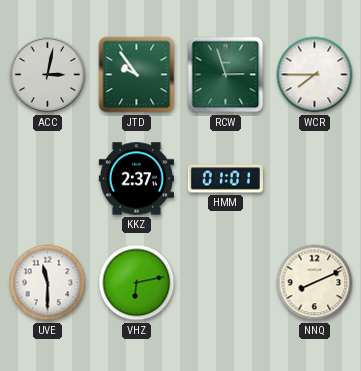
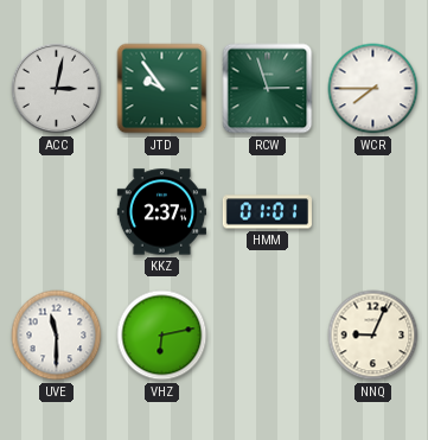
NNQ: 8:11 -> 9:04
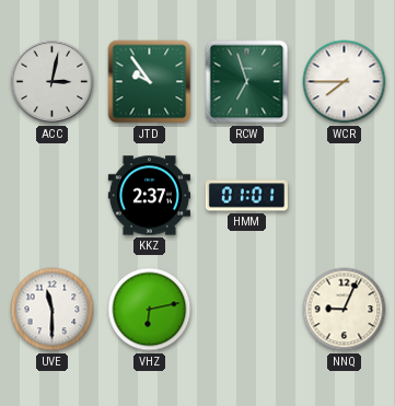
RCW: 2:57 -> 6:57
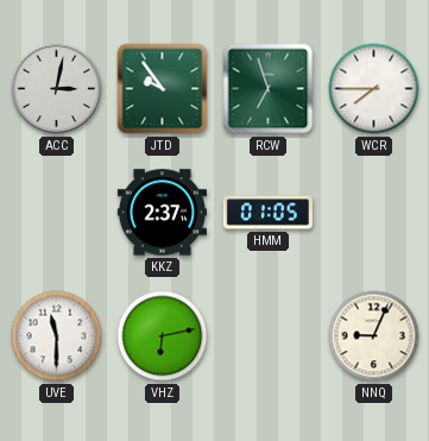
HMM: 01:01 -> 01:05
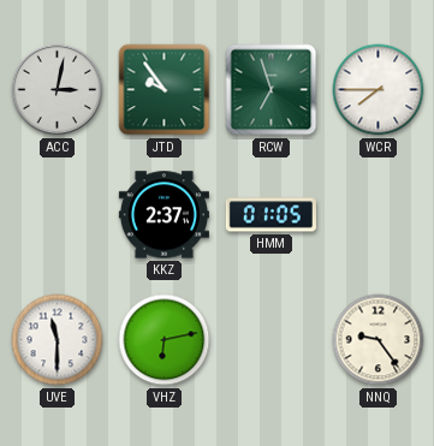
NNQ: 9:04 -> 9:24
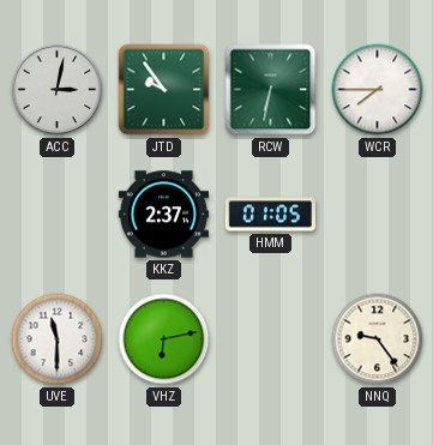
RCW: 6:57 -> 6:32
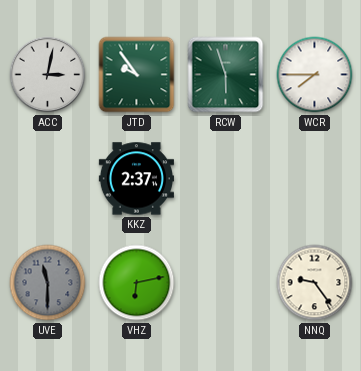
RCW: 6:32 -> 5:57
HMM: 01:05 -> none
UVE dial: white -> grey
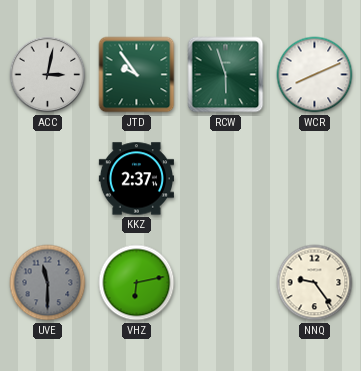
WCR: 7:45 -> 8:11
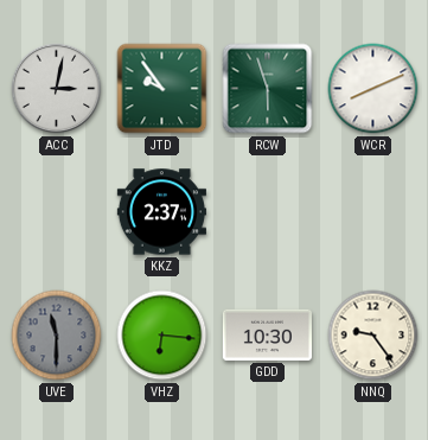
VHZ: 6:13 -> 6:16
GDD: none -> 10:30
